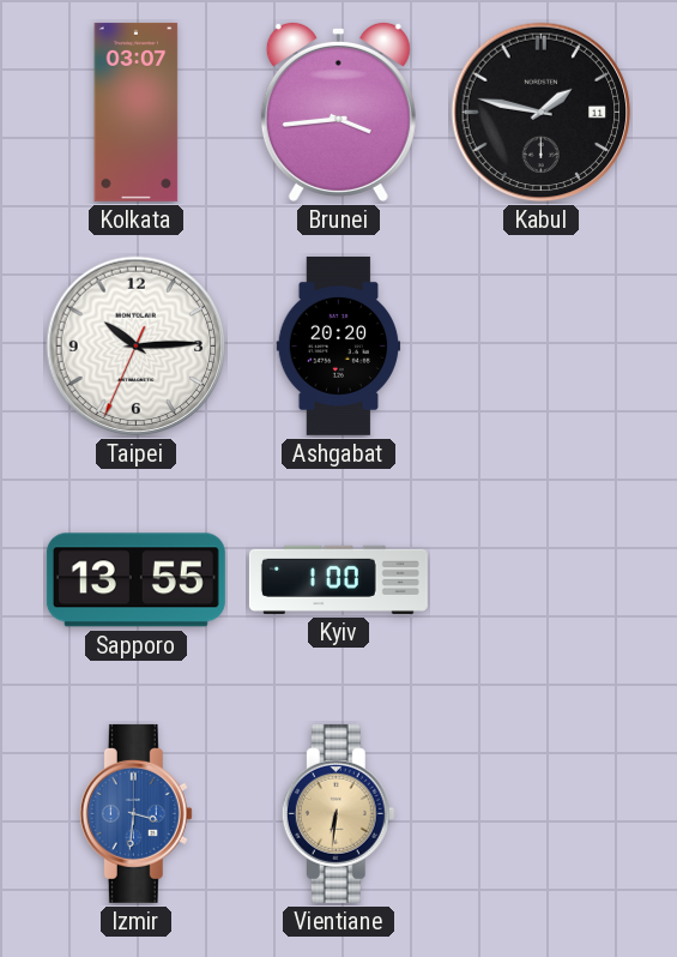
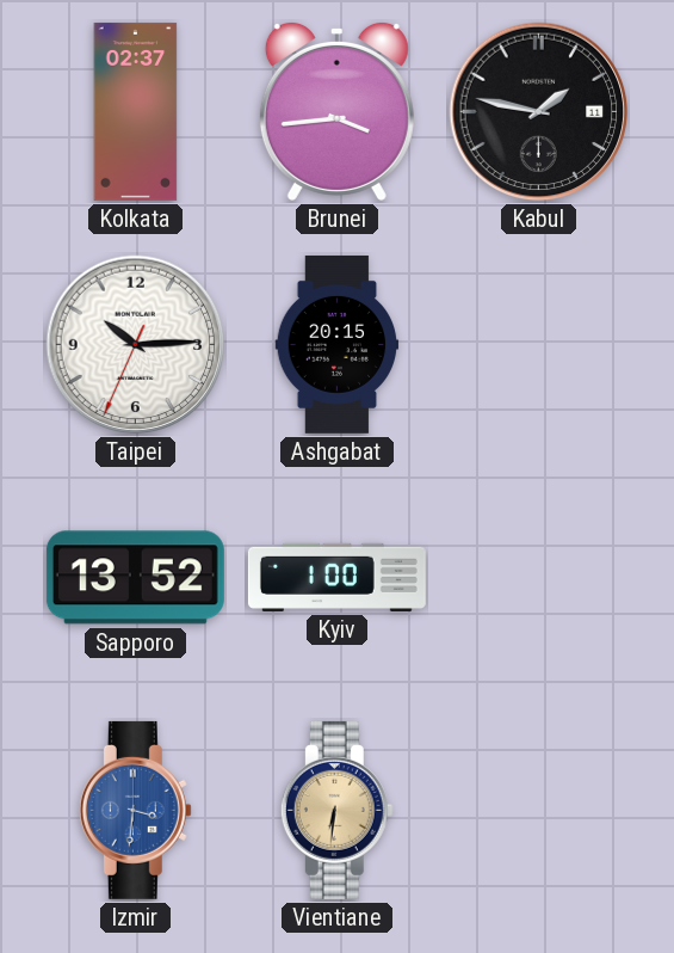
Kolkata: 03:07 -> 02:37
Ashgabat: 20:20 -> 20:15
Sapporo: 13:55 -> 13:52
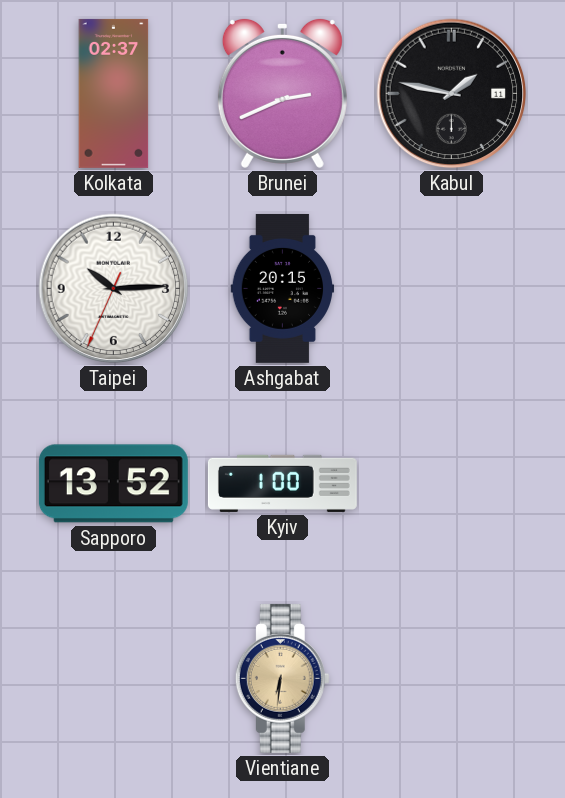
Brunei: 3:44 -> 2:41
Izmir: 3:31 -> none
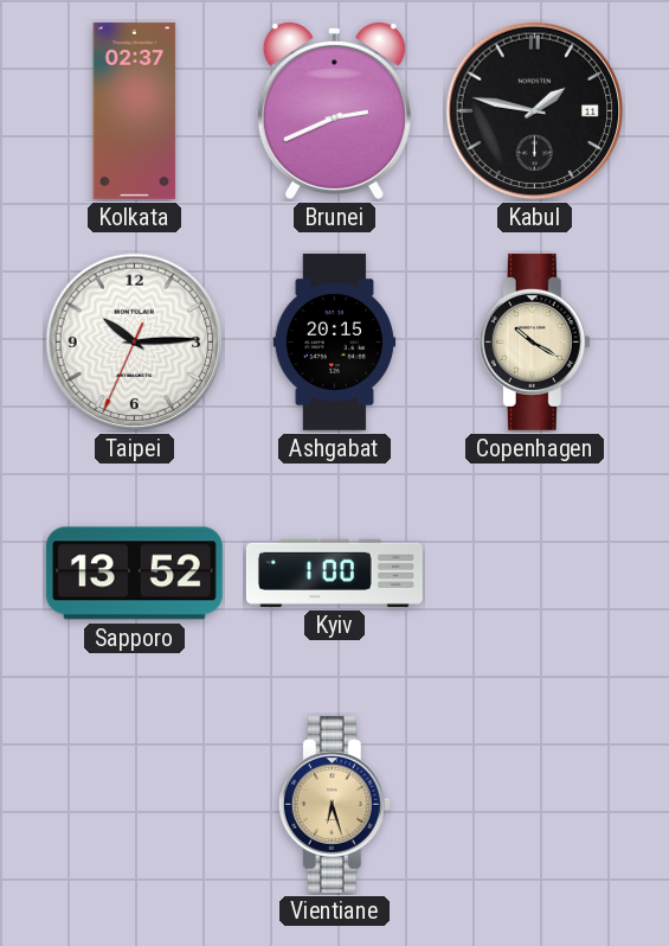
Copenhagen: none -> 10:20
Vientiane: 6:31 -> 6:27
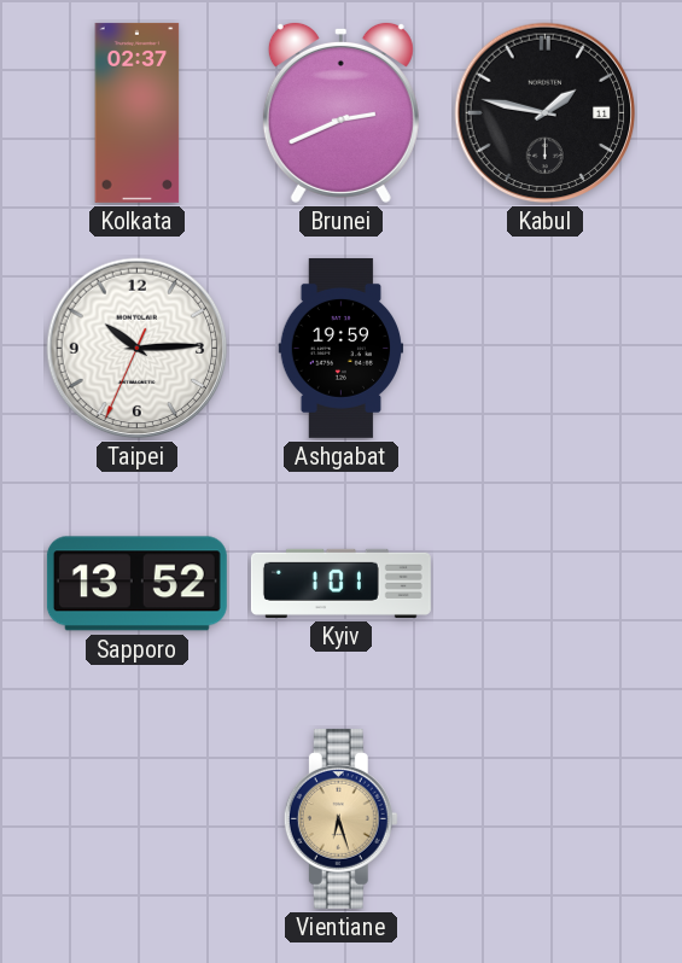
Ashgabat: 20:15 -> 19:59
Copenhagen: 10:20 -> none
Kyiv: 1:00 -> 1:01
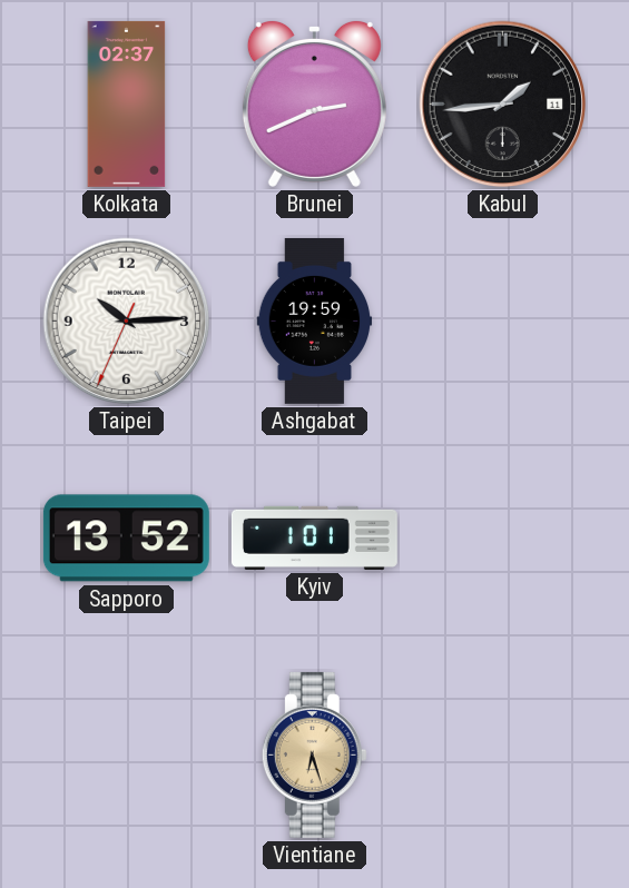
Kabul: 1:47 -> 1:44
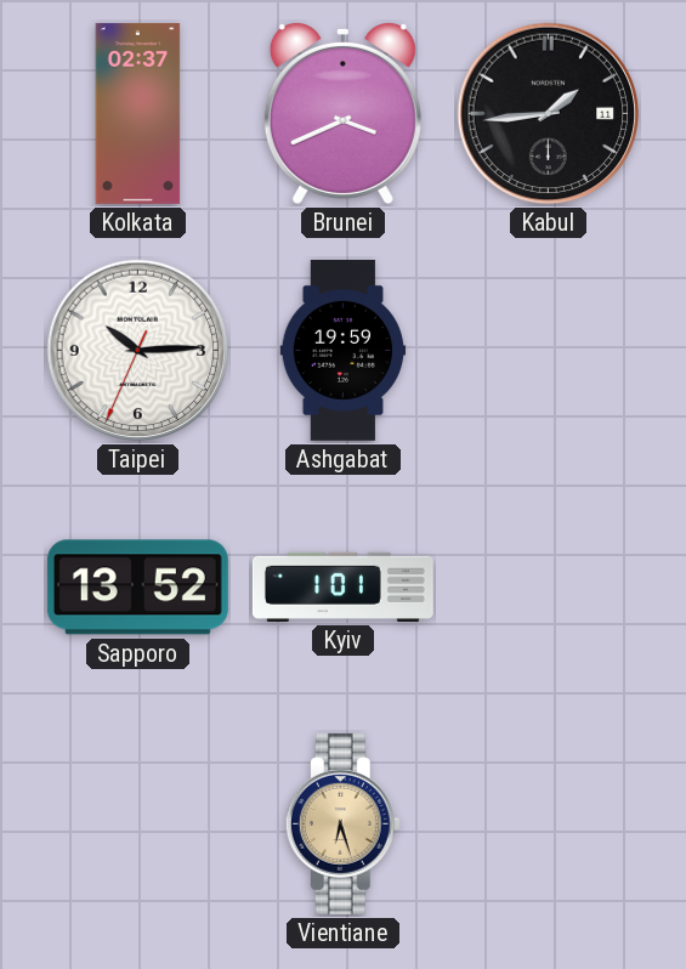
Brunei: 2:41 -> 3:41
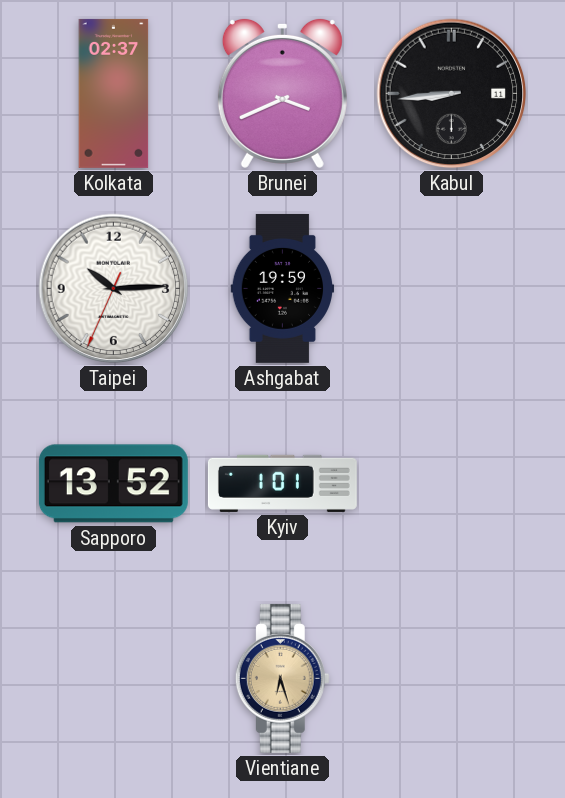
Kabul: 1:44 -> 8:44
